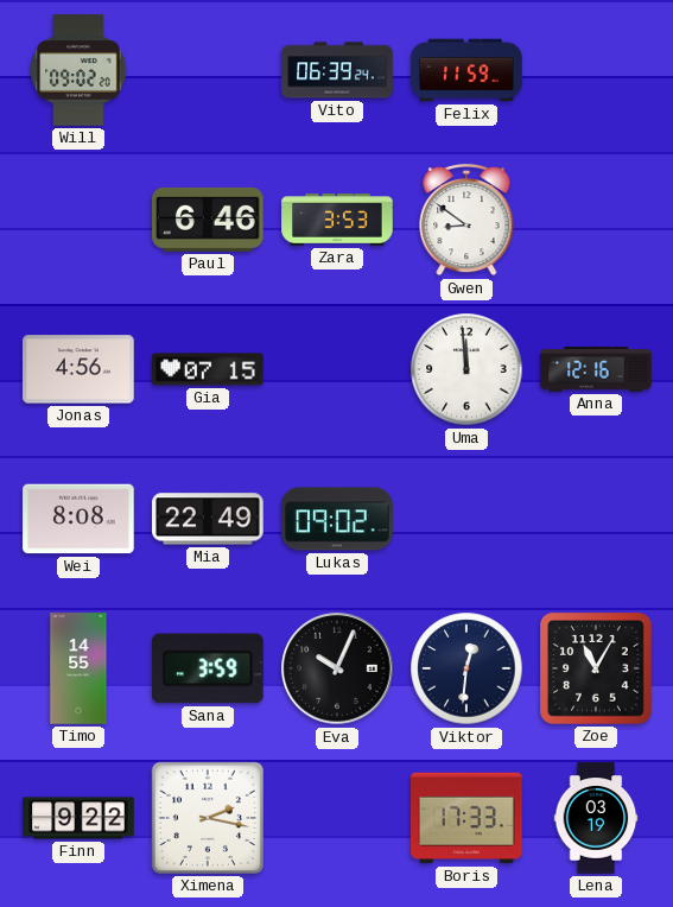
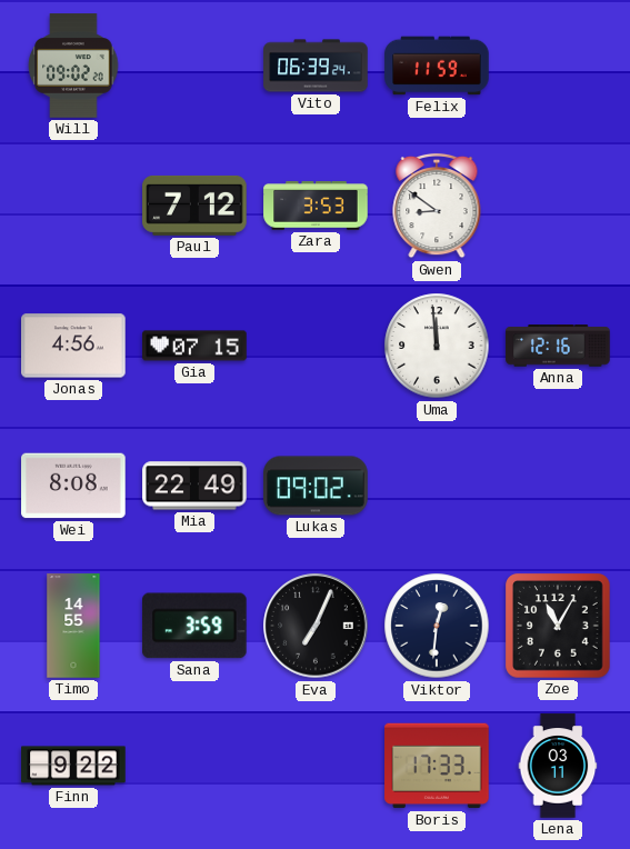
Paul: 6:46 -> 7:12
Eva: 10:04 -> 7:04
Ximena: 2:17 -> none
Lena: 03:19 -> 03:11
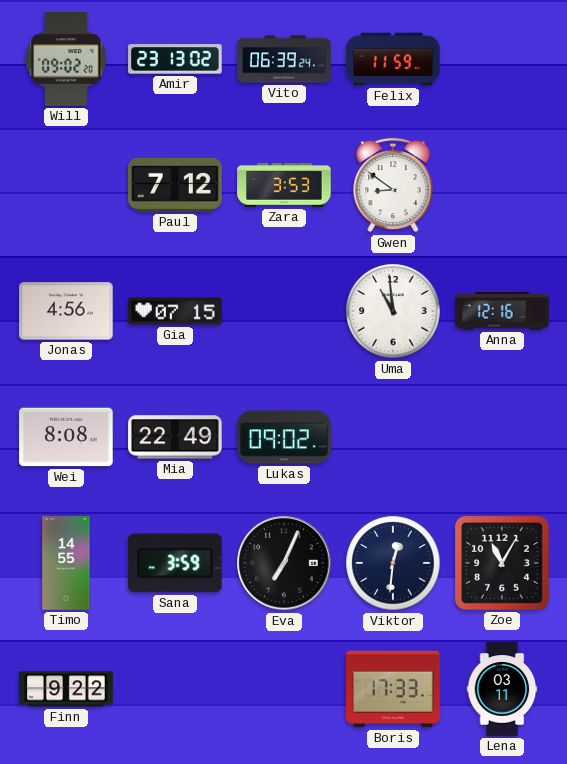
Amir: none -> 23:13
Uma: 11:59 -> 10:59
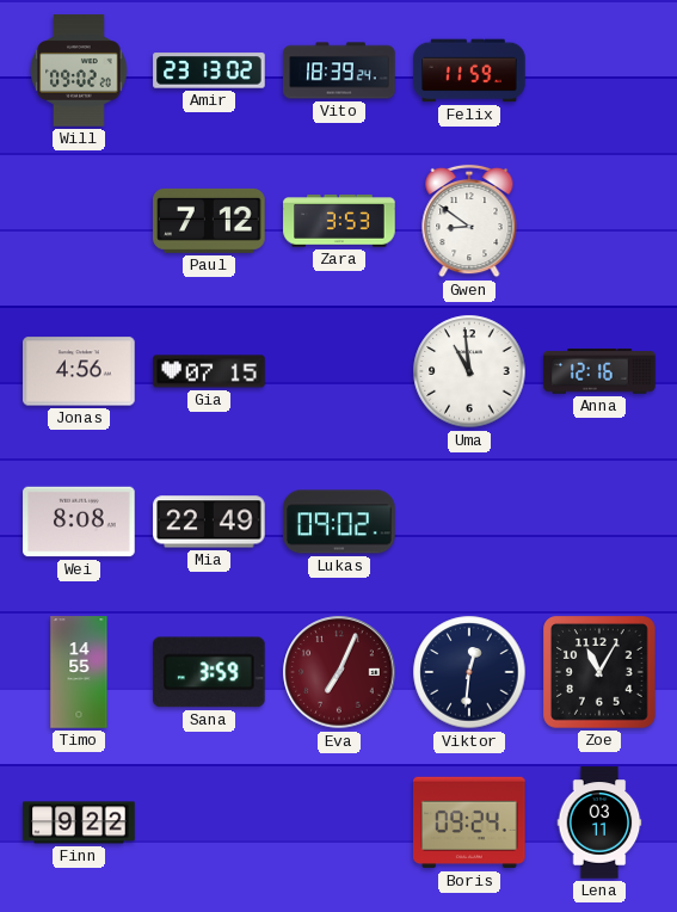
Vito: 06:39 -> 18:39
Eva dial: black -> burgundy
Boris: 17:33 -> 09:24
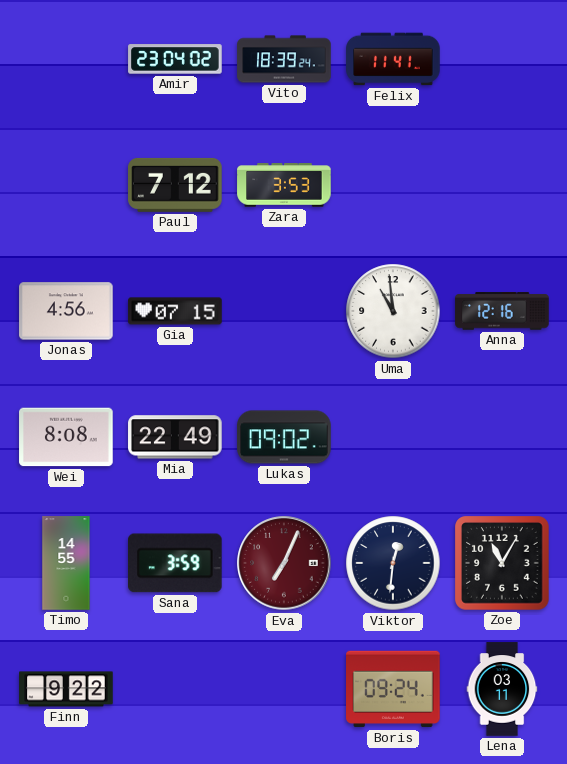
Will: 09:02 -> none
Amir: 23:13 -> 23:04
Felix: 11:59 -> 11:41
Gwen: 8:51 -> none
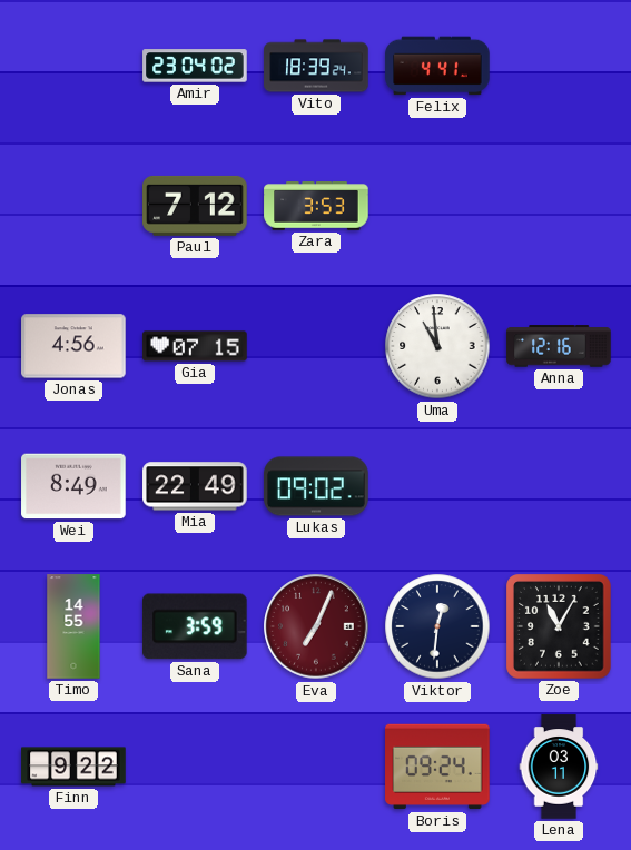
Felix: 11:41 -> 4:41
Wei: 8:08 -> 8:49
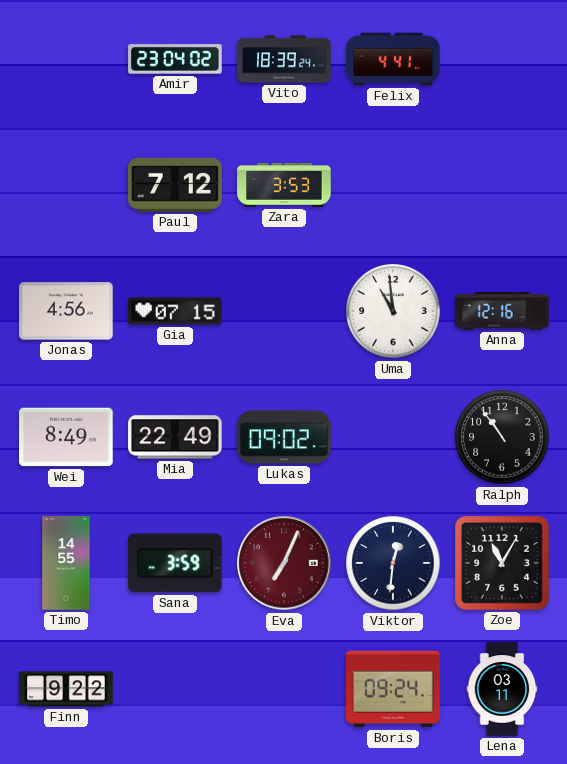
Ralph: none -> 10:54
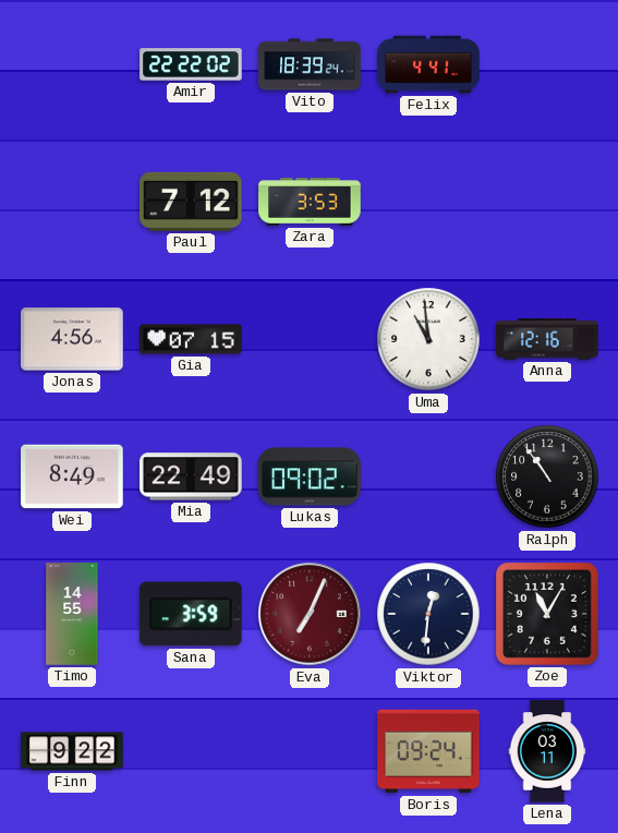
Amir: 23:04 -> 22:22
